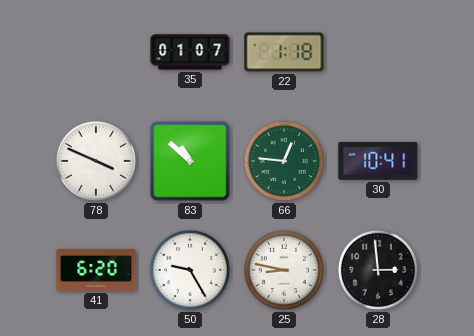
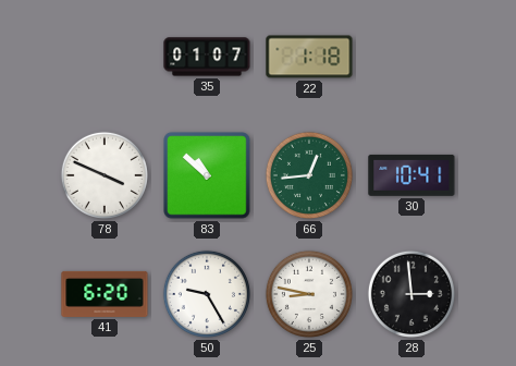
66: 12:46 -> 12:44
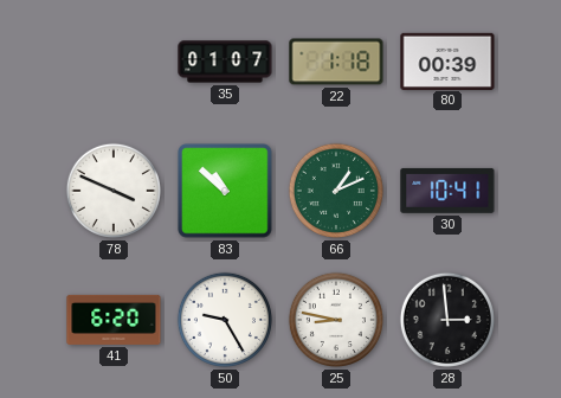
80: none -> 00:39
66: 12:44 -> 1:11
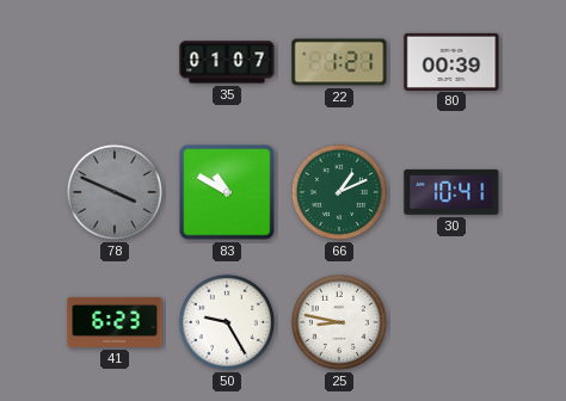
22: 1:18 -> 1:21
78 dial: white -> grey
83: 10:52 -> 10:50
41: 6:20 -> 6:23
28: 2:59 -> none
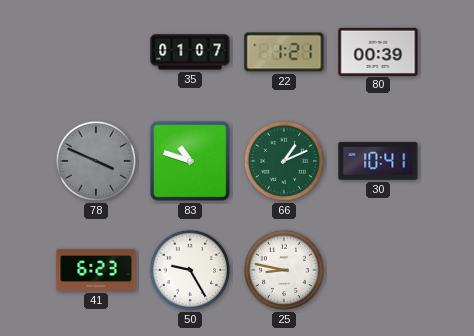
83: 10:50 -> 10:48
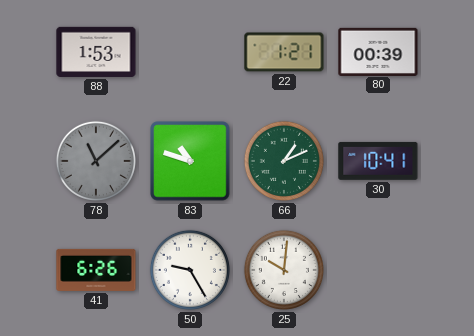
88: none -> 1:53
35: 01:07 -> none
78: 3:49 -> 11:08
41: 6:23 -> 6:26
25: 8:47 -> 10:01
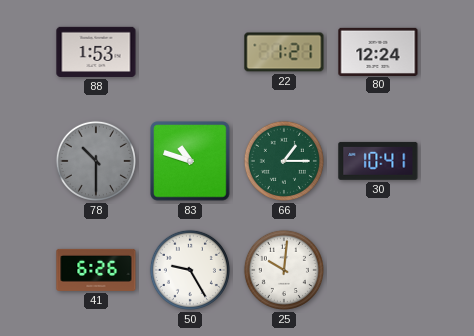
80: 00:39 -> 12:24
78: 11:08 -> 10:30
66: 1:11 -> 1:15
